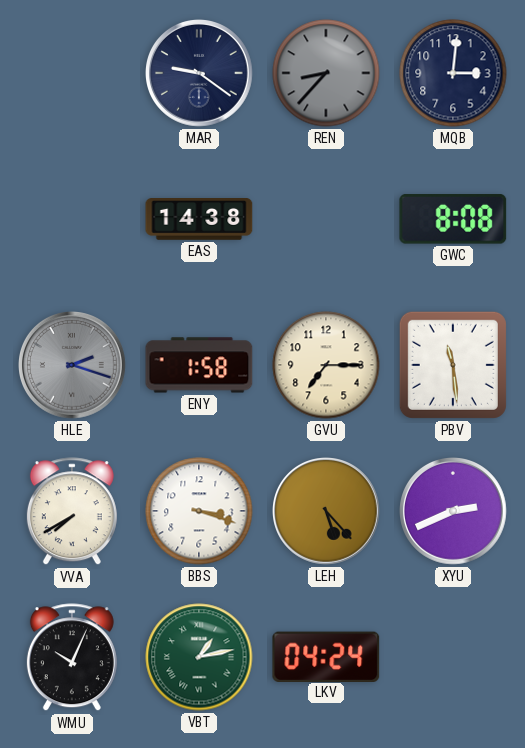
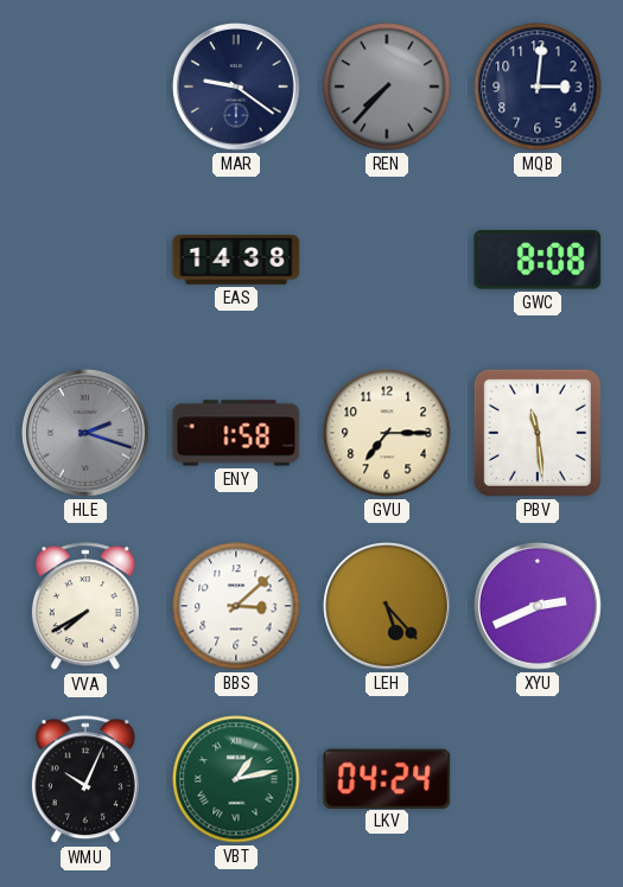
REN: 8:37 -> 7:37
BBS: 3:18 -> 3:08
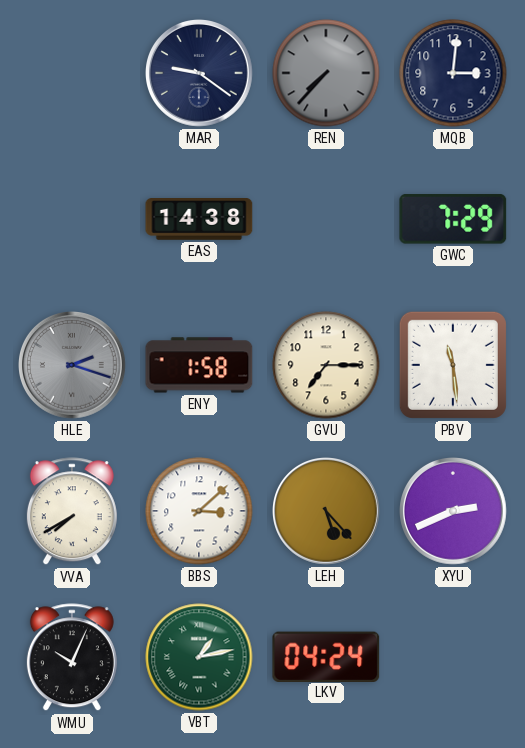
GWC: 8:08 -> 7:29
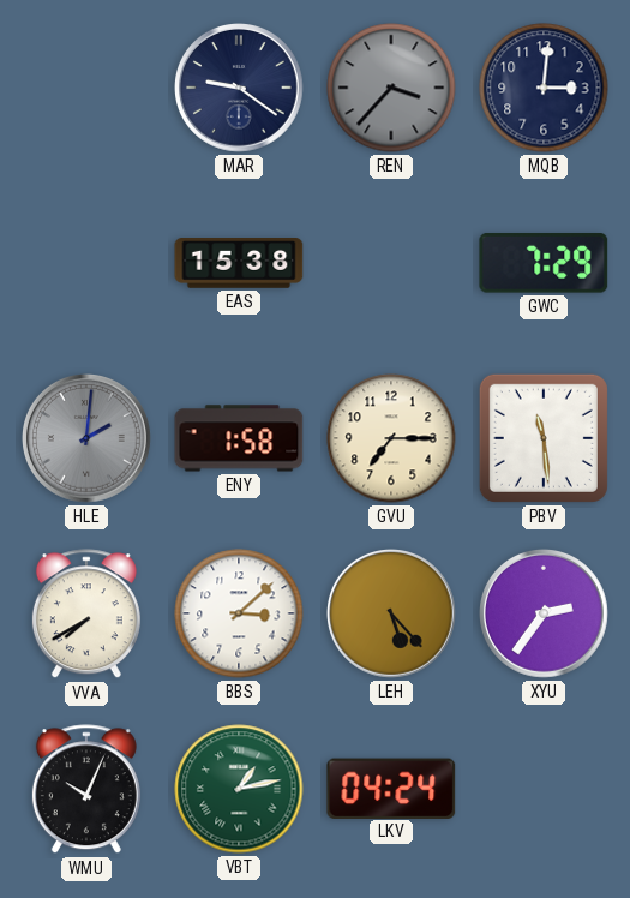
REN: 7:37 -> 3:37
EAS: 14:38 -> 15:38
HLE: 2:18 -> 2:01
XYU: 2:41 -> 2:36
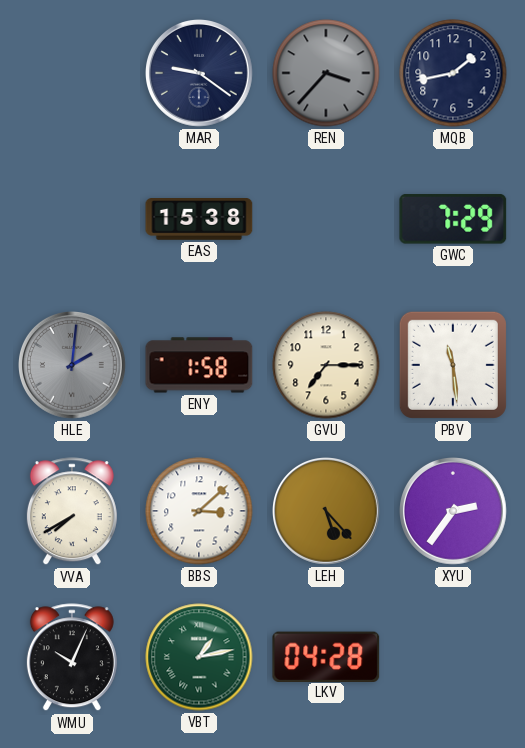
MQB: 3:01 -> 1:43
LKV: 04:24 -> 04:28
